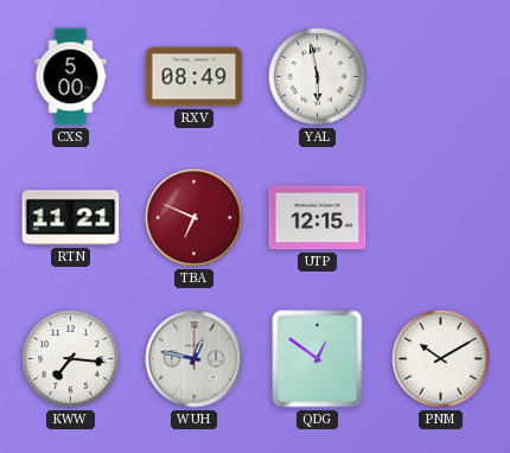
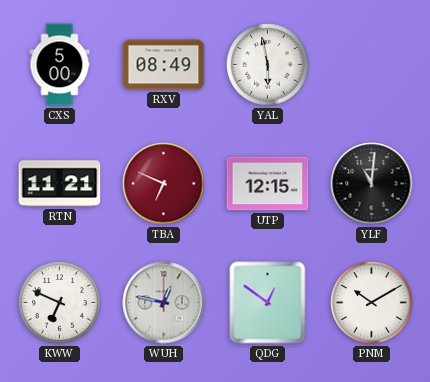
YLF: none -> 11:01
KWW: 7:16 -> 6:49
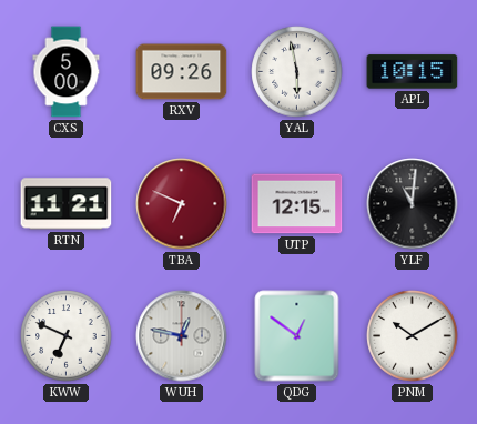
RXV: 08:49 -> 09:26
APL: none -> 10:15
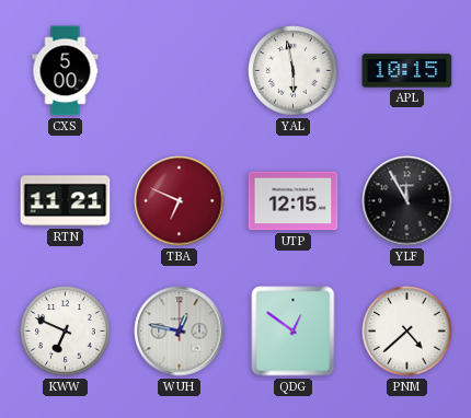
RXV: 09:26 -> none
YLF: 11:01 -> 11:55
PNM: 10:10 -> 4:38
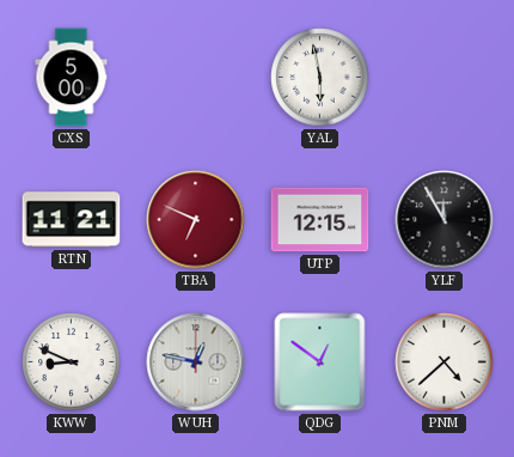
APL: 10:15 -> none
KWW: 6:49 -> 8:49
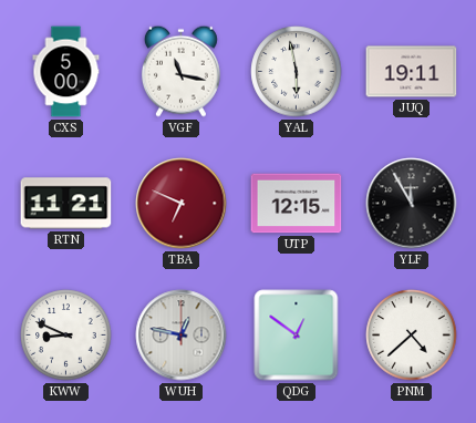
VGF: none -> 11:17
JUQ: none -> 19:11
